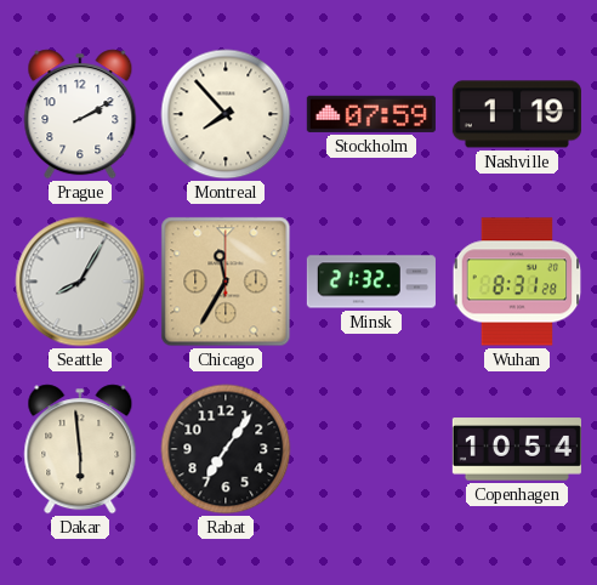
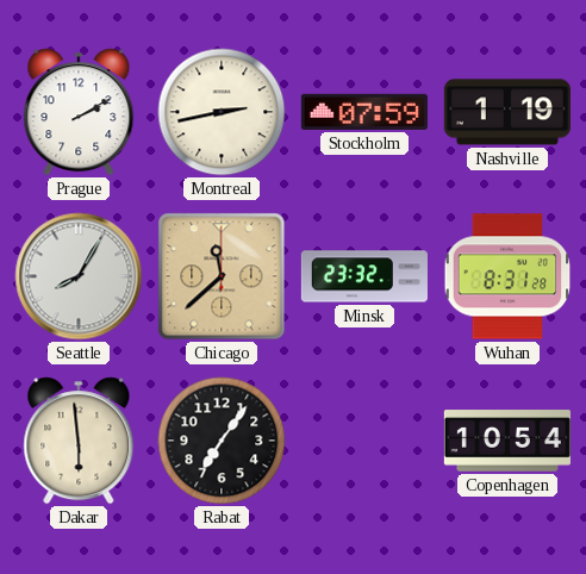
Montreal: 7:53 -> 2:43
Chicago: 11:35 -> 11:38
Minsk: 21:32 -> 23:32
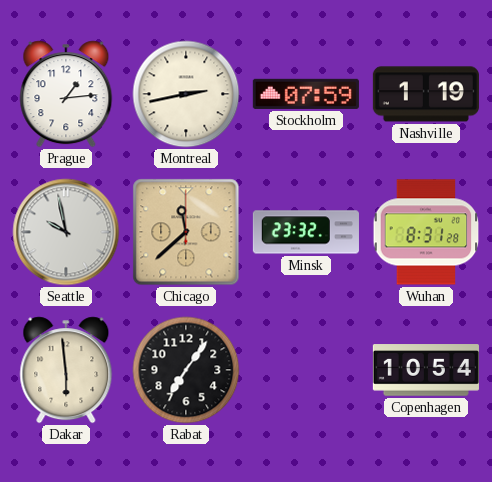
Prague: 2:10 -> 1:14
Seattle: 8:05 -> 9:58
